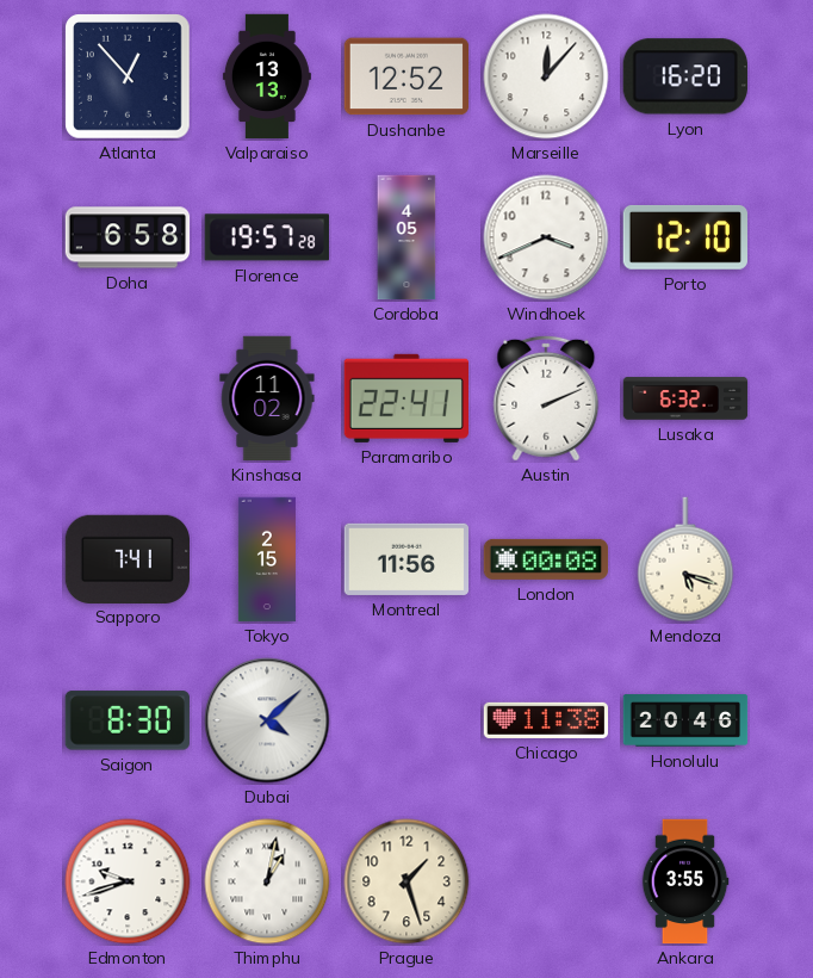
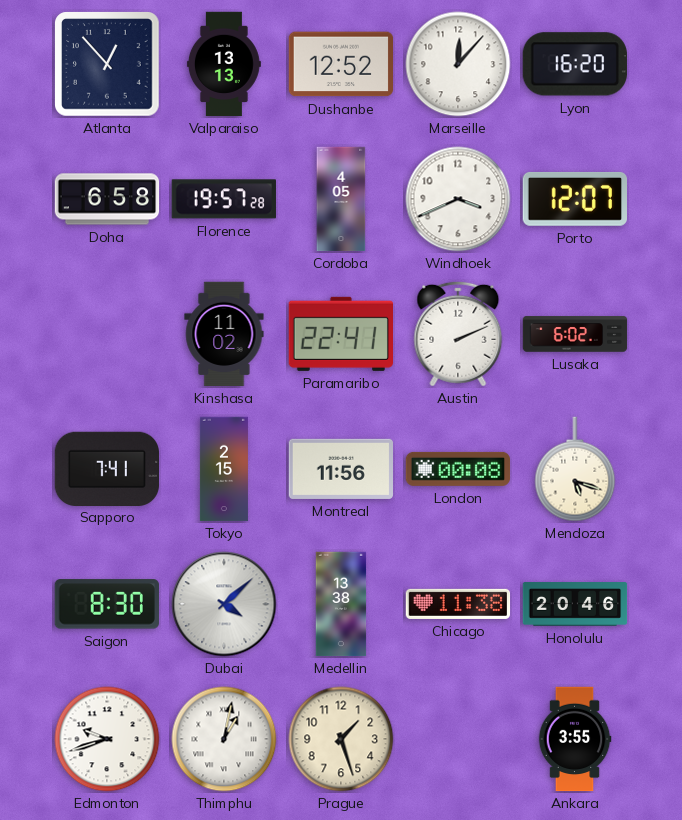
Porto: 12:10 -> 12:07
Lusaka: 6:32 -> 6:02
Medellin: none -> 13:38
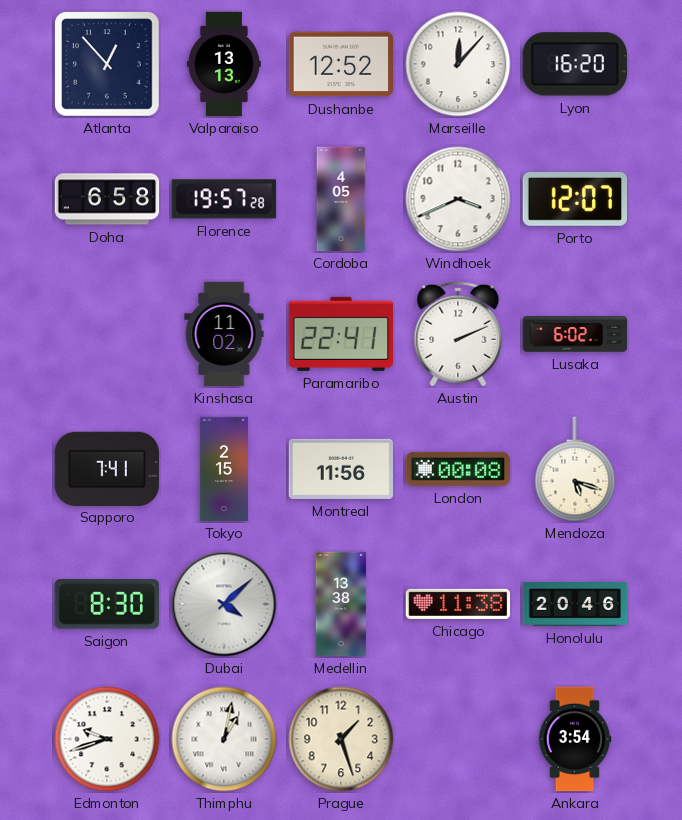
Ankara: 3:55 -> 3:54
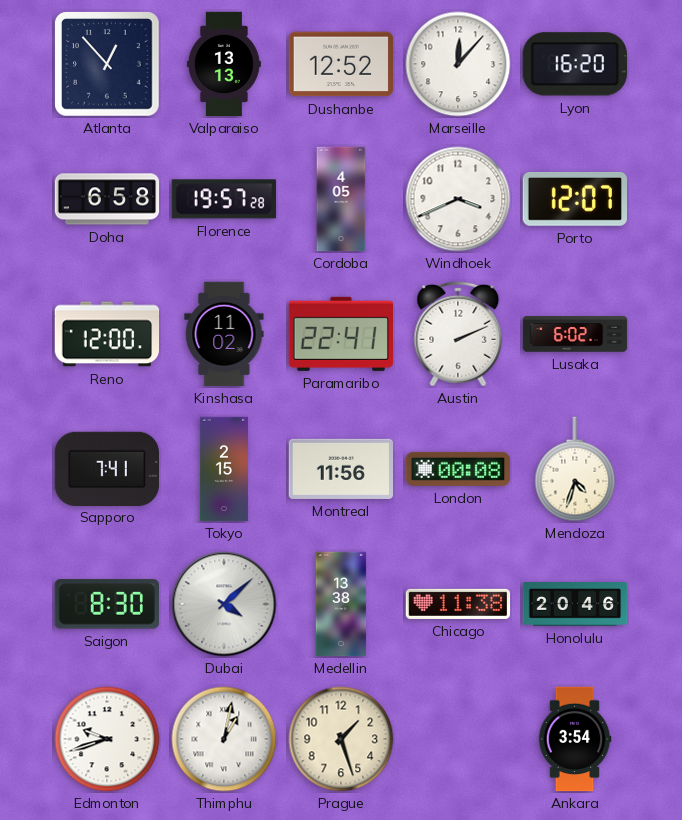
Reno: none -> 12:00
Mendoza: 5:18 -> 4:33
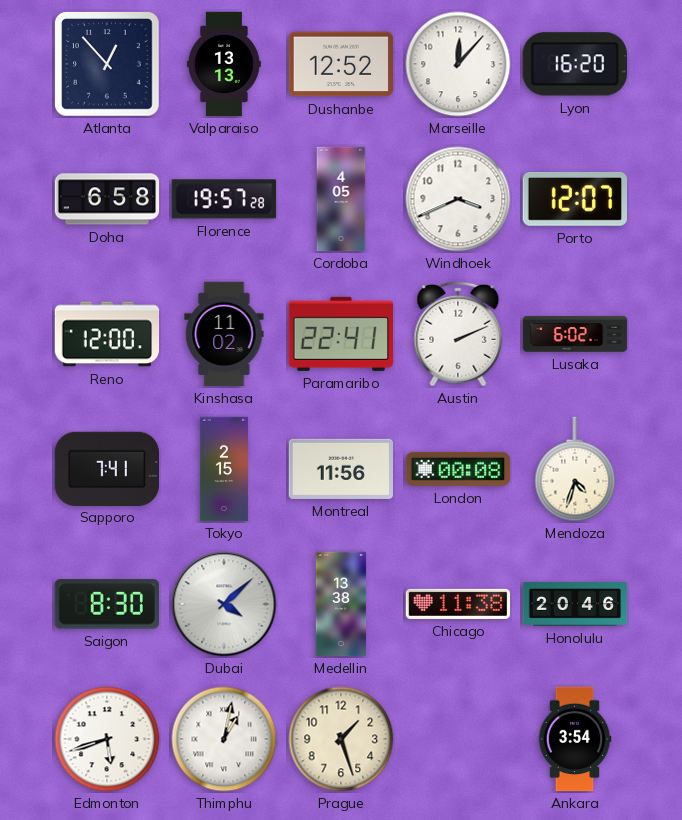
Edmonton: 9:42 -> 5:42
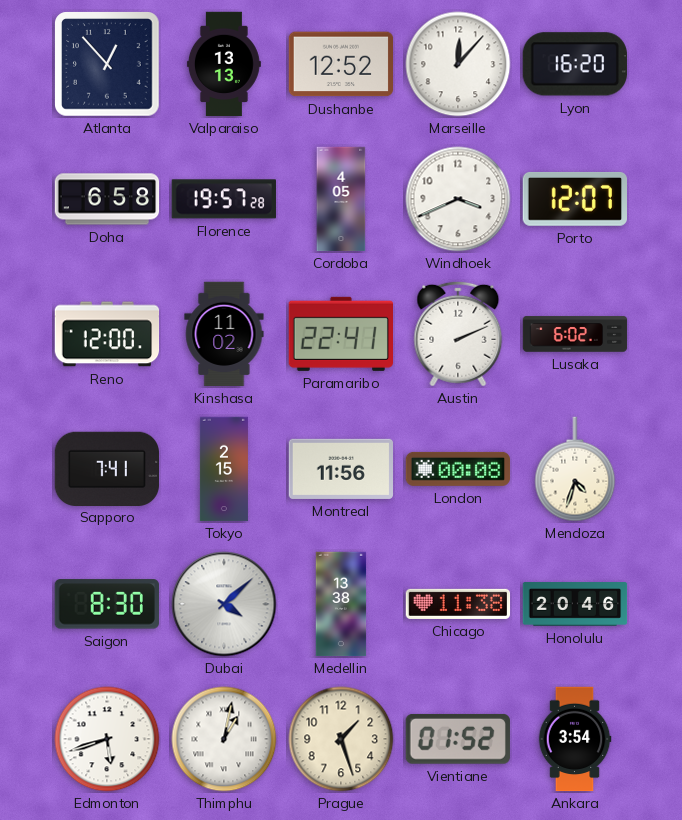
Vientiane: none -> 01:52
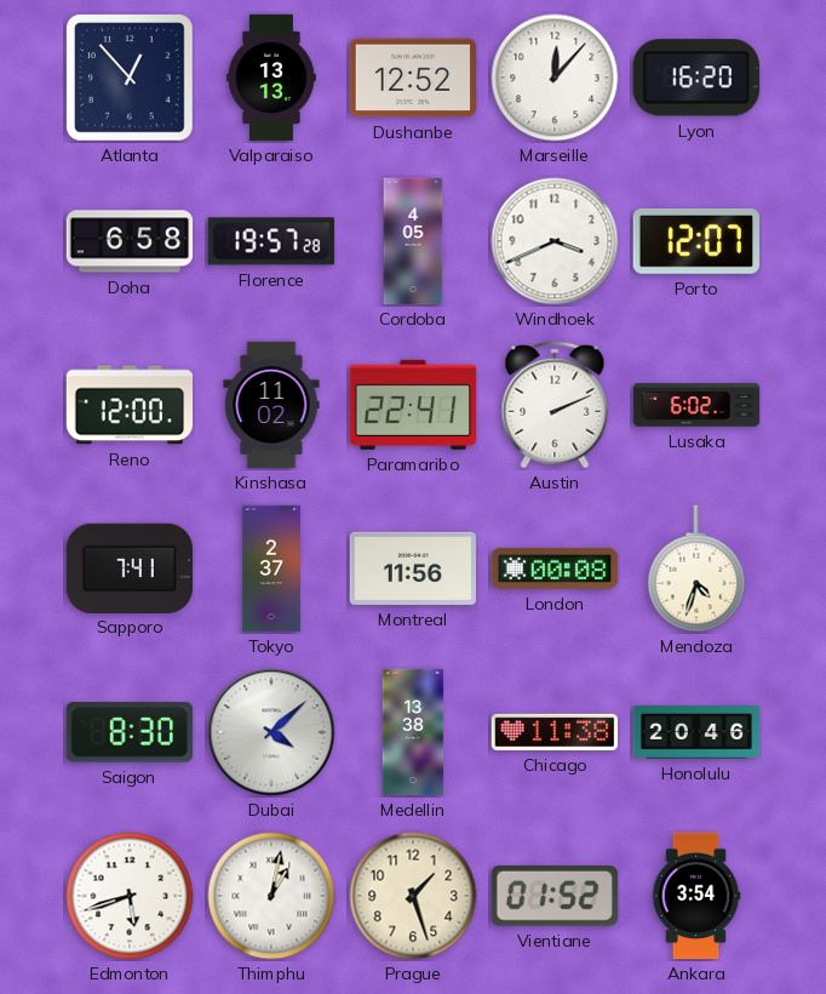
Tokyo: 2:15 -> 2:37
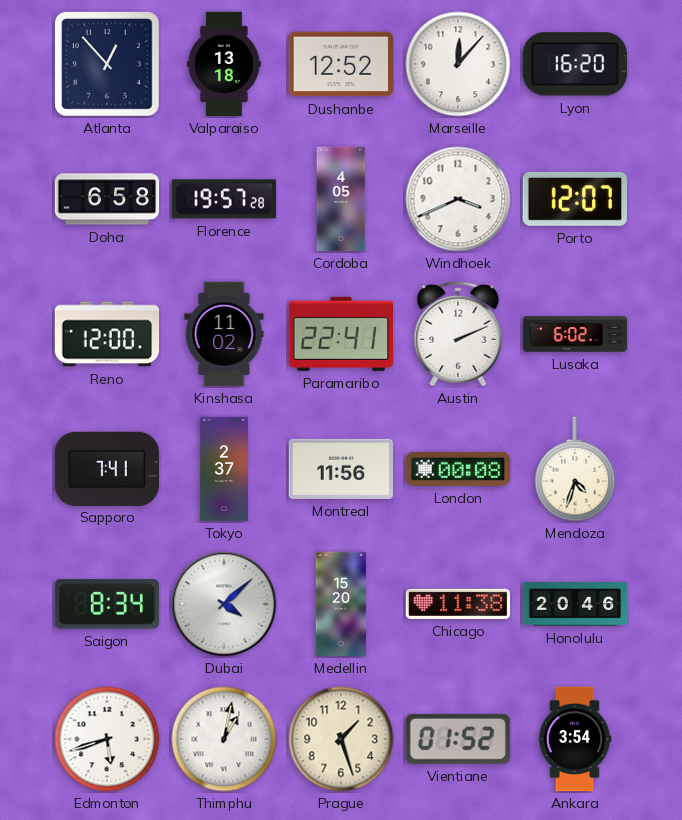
Valparaiso: 13:13 -> 13:18
Saigon: 8:30 -> 8:34
Medellin: 13:38 -> 15:20
